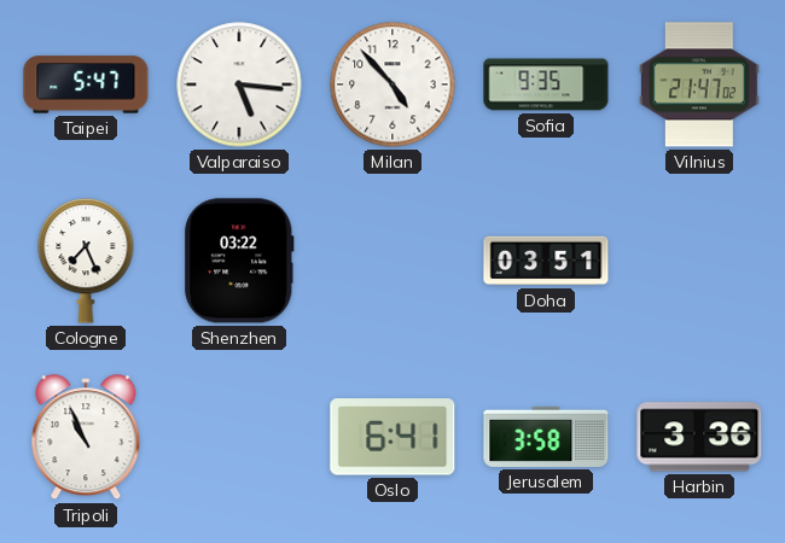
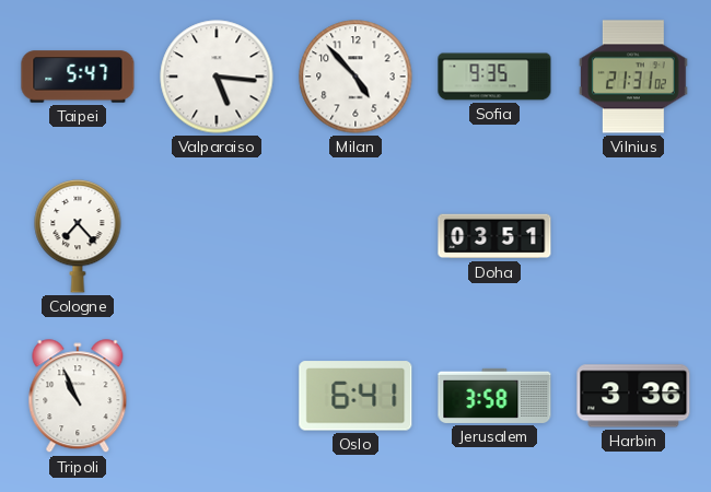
Vilnius: 21:47 -> 21:31
Cologne: 7:26 -> 7:23
Shenzhen: 03:22 -> none
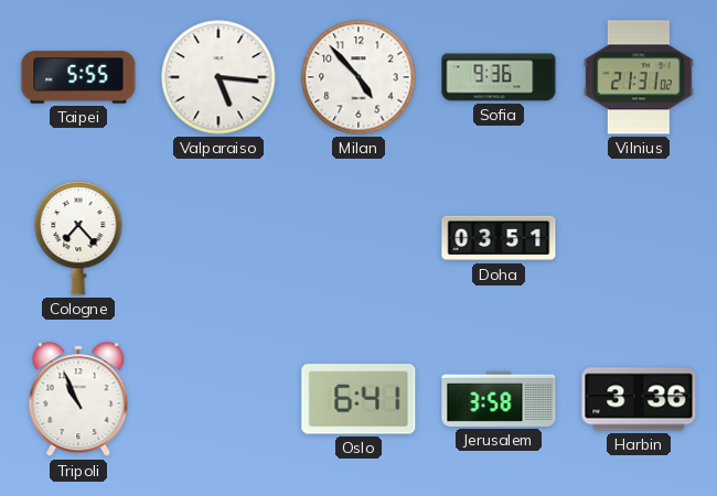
Taipei: 5:47 -> 5:55
Sofia: 9:35 -> 9:36
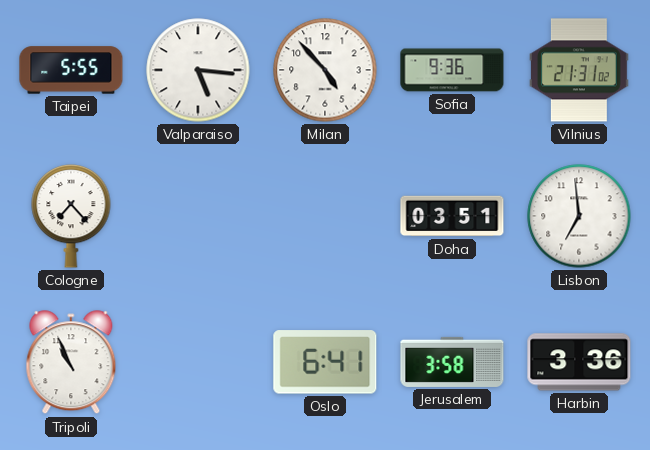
Lisbon: none -> 6:59
